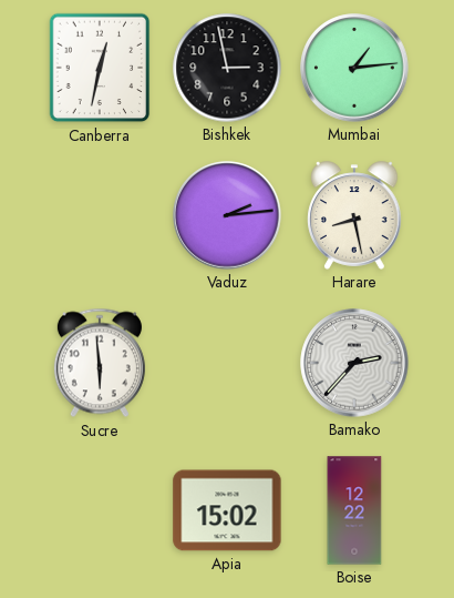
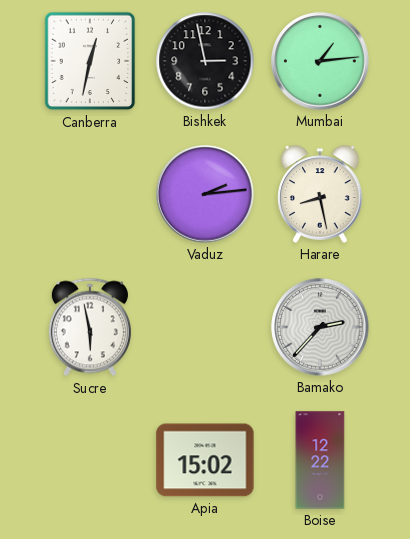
Sucre: 5:59 -> 5:58
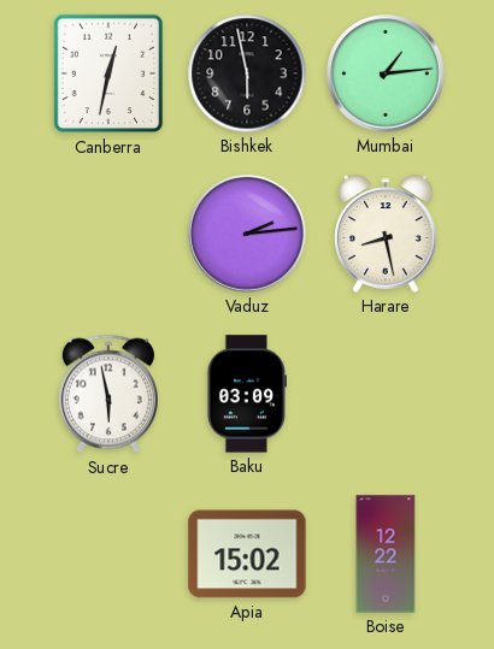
Bishkek: 2:58 -> 5:58
Baku: none -> 03:09
Bamako: 2:37 -> none
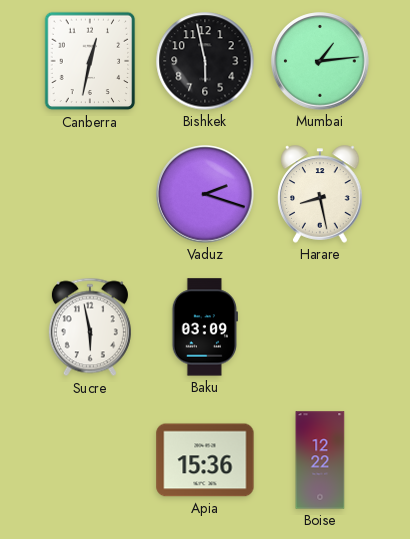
Vaduz: 2:14 -> 2:18
Apia: 15:02 -> 15:36
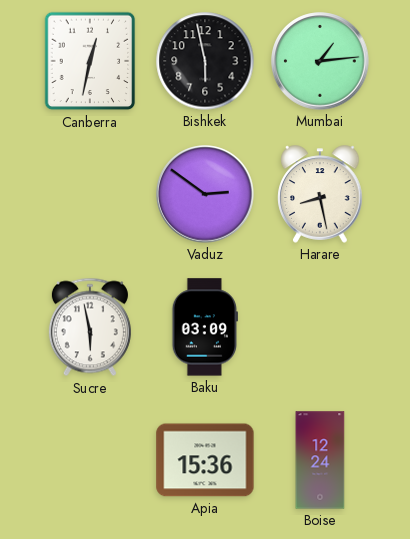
Vaduz: 2:18 -> 2:51
Boise: 12:22 -> 12:24
